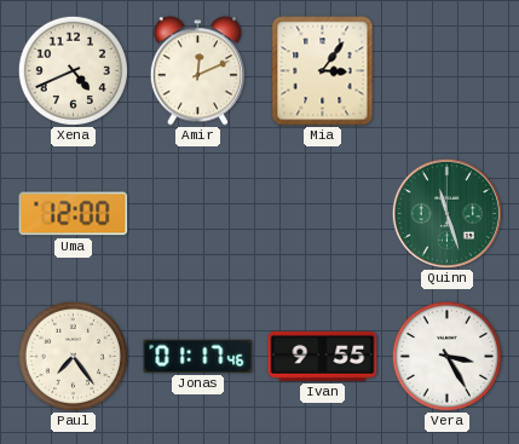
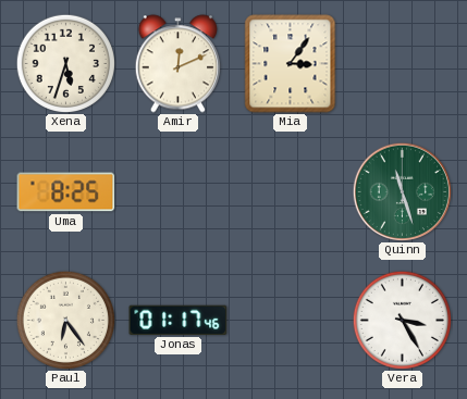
Xena: 4:41 -> 5:33
Uma: 12:00 -> 8:25
Paul: 7:24 -> 6:24
Ivan: 9:55 -> none
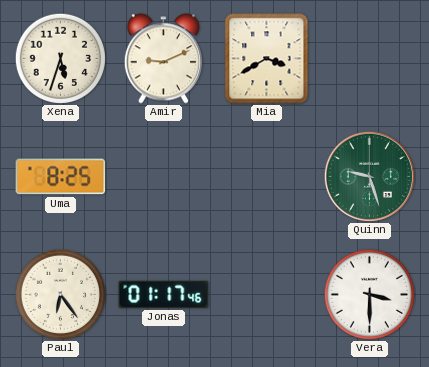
Amir: 12:11 -> 9:11
Mia: 3:06 -> 3:40
Quinn: 11:27 -> 9:27
Vera: 3:25 -> 3:30
